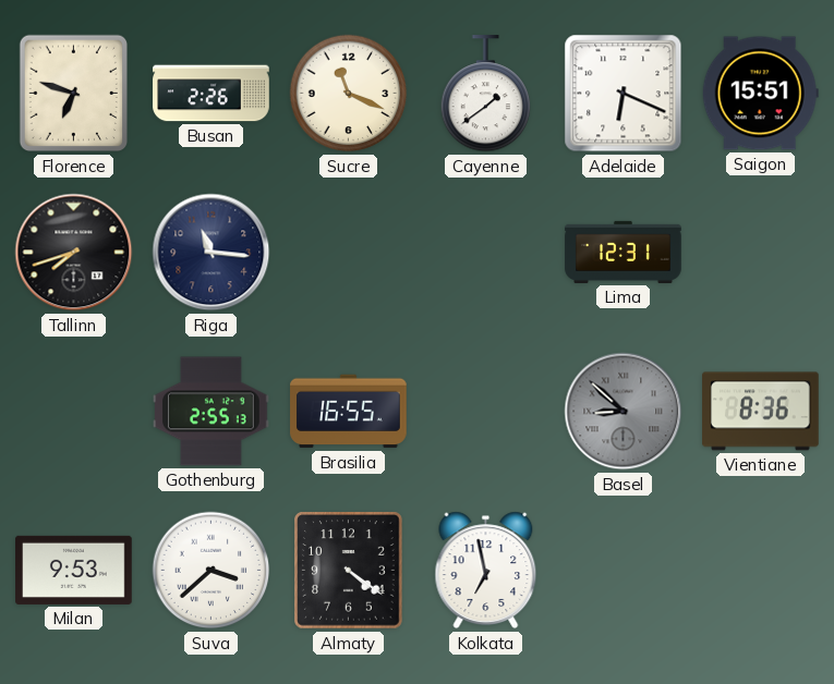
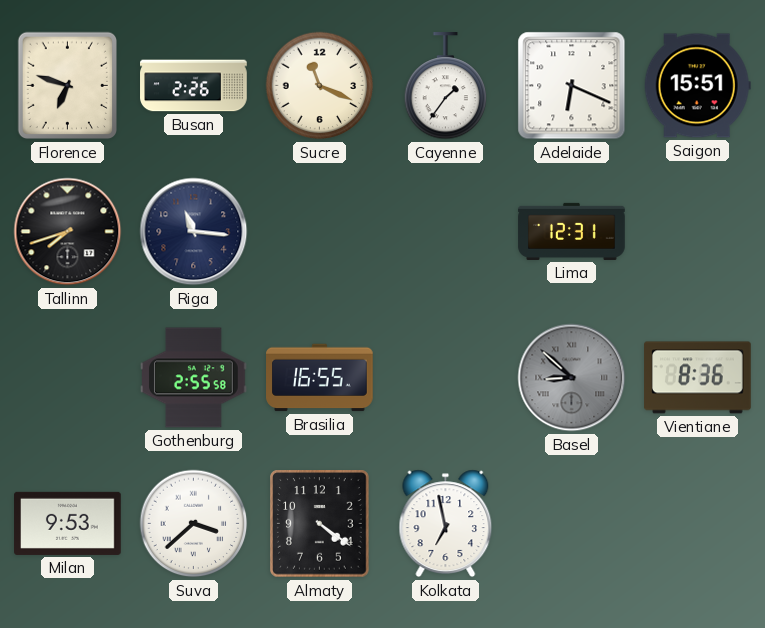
Cayenne: 1:39 -> 1:36
Gothenburg: 2:55:13 -> 2:55:58
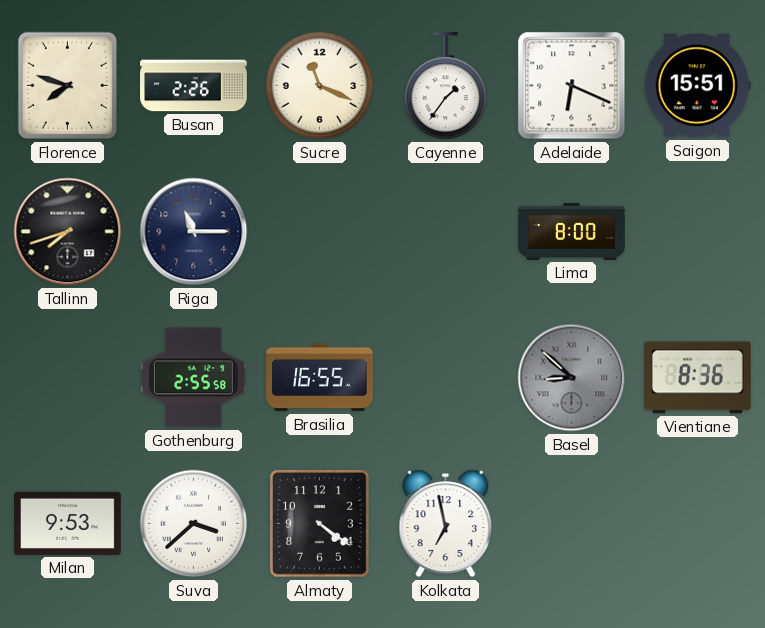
Florence: 6:48 -> 7:48
Riga: 11:16 -> 11:15
Lima: 12:31 -> 8:00
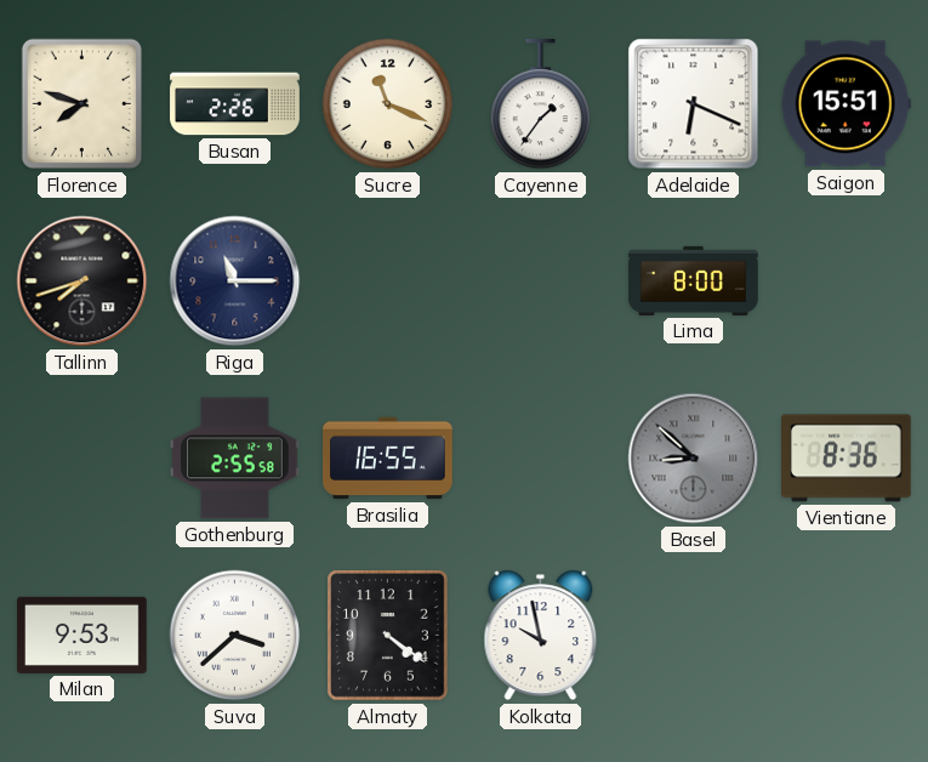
Kolkata: 6:58 -> 9:58
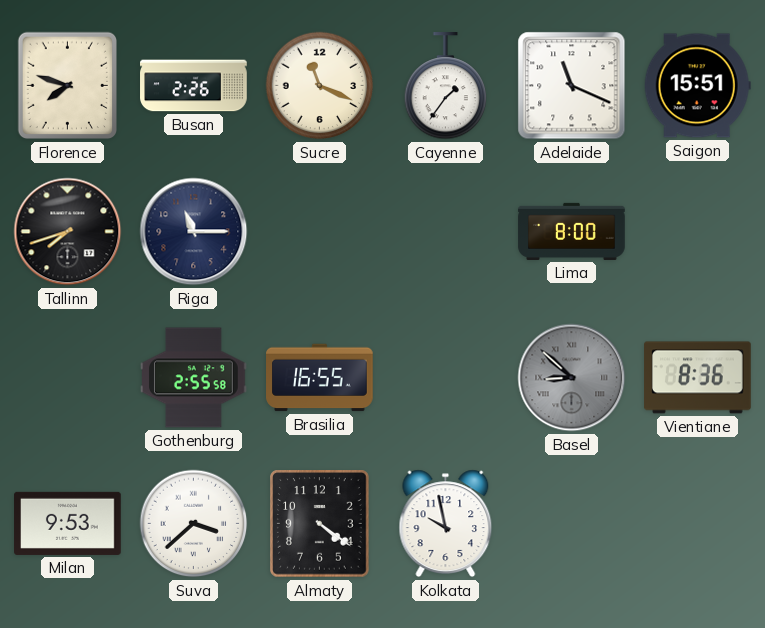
Adelaide: 6:19 -> 11:19
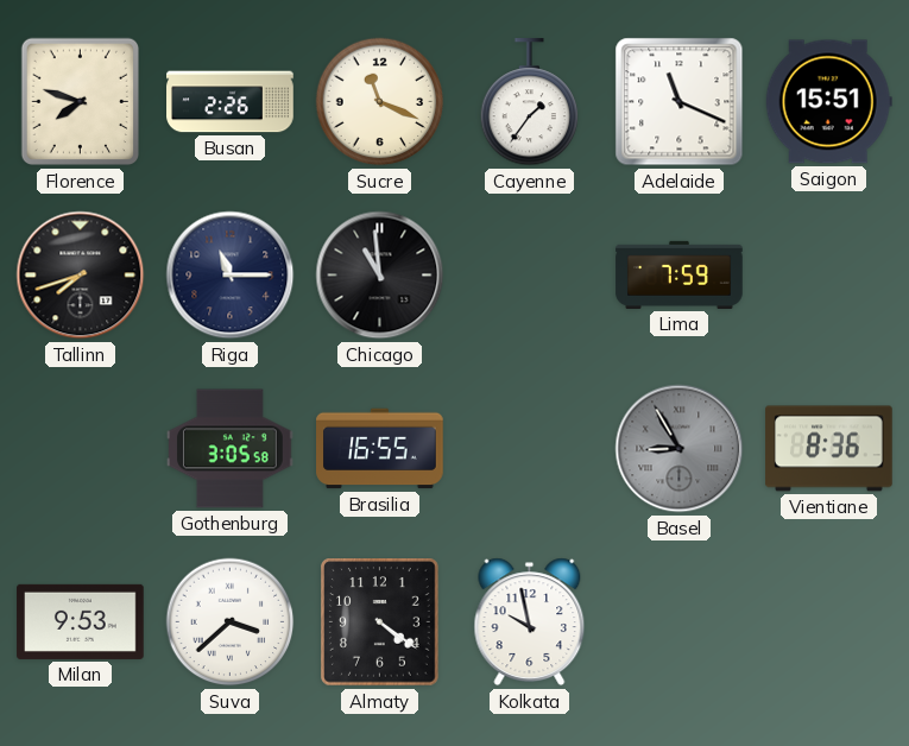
Chicago: none -> 10:59
Lima: 8:00 -> 7:59
Gothenburg: 2:55 -> 3:05
Basel: 8:52 -> 8:55
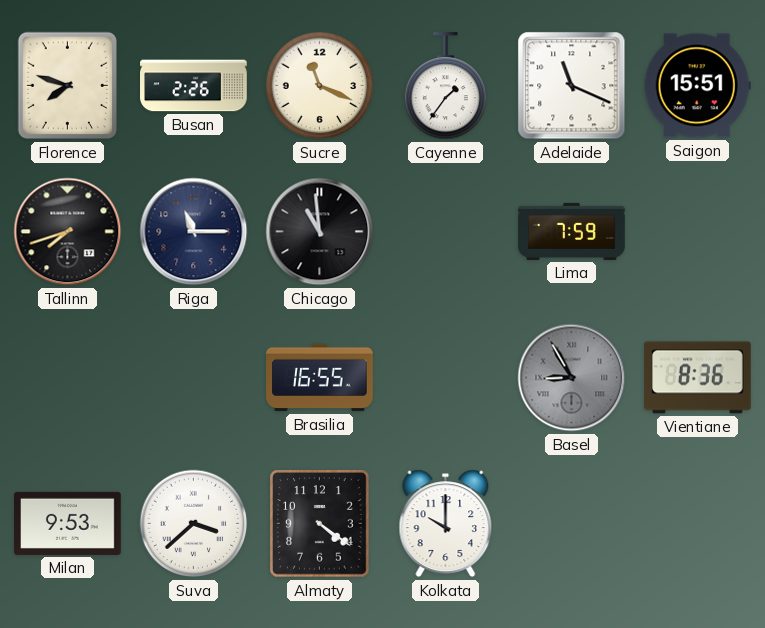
Gothenburg: 3:05 -> none
Kolkata: 9:58 -> 10:00
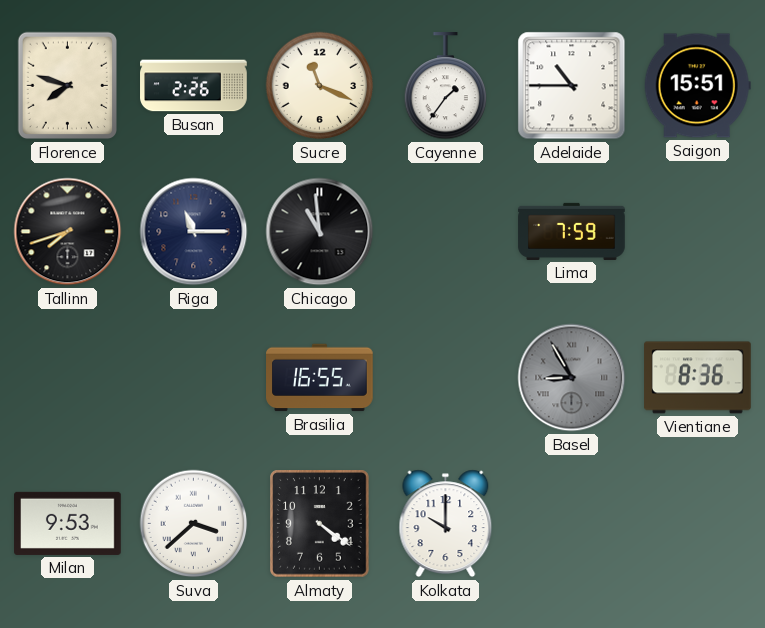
Adelaide: 11:19 -> 10:45
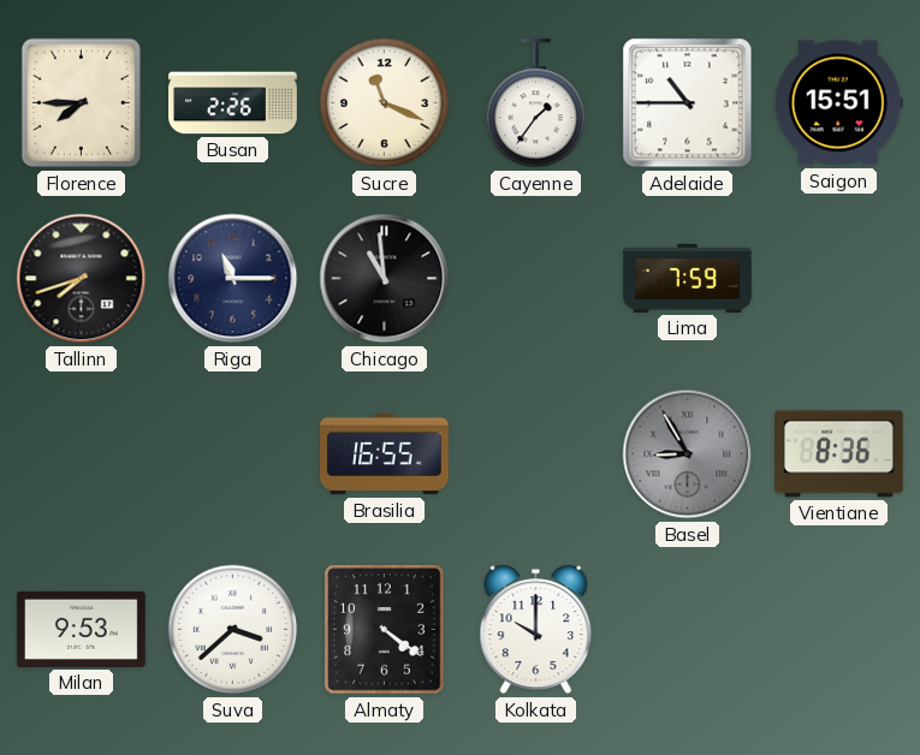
Florence: 7:48 -> 7:45
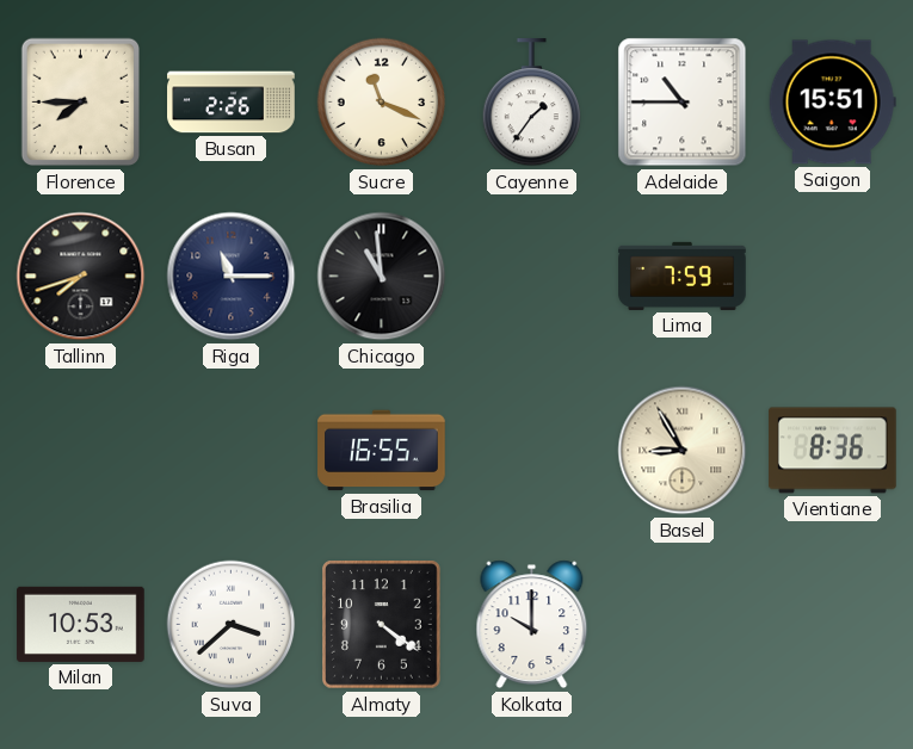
Basel dial: grey -> cream
Milan: 9:53 -> 10:53
